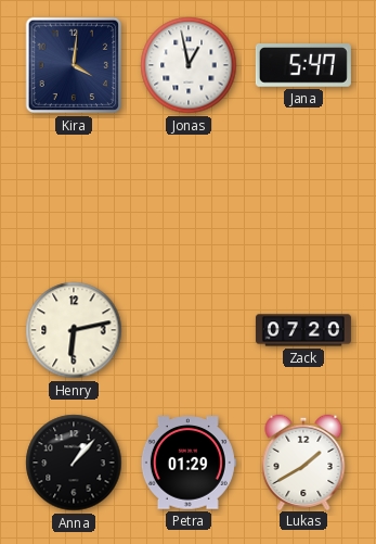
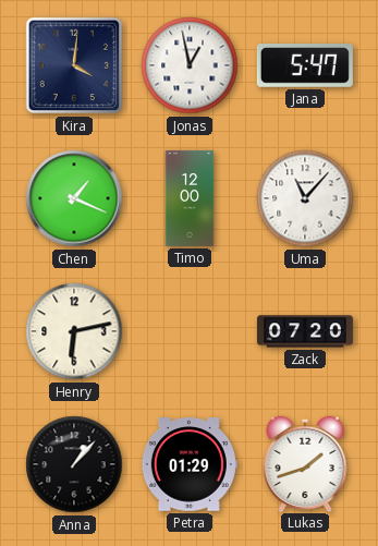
Chen: none -> 1:19
Timo: none -> 12:00
Uma: none -> 11:07
Lukas: 1:40 -> 1:42
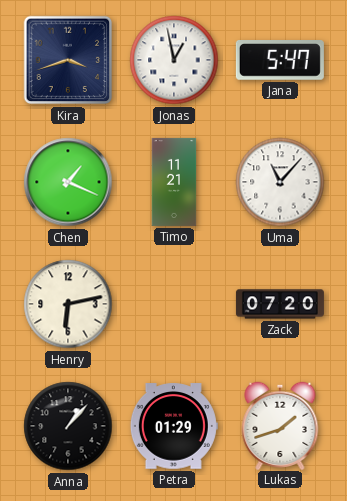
Kira: 4:01 -> 3:42
Timo: 12:00 -> 11:21
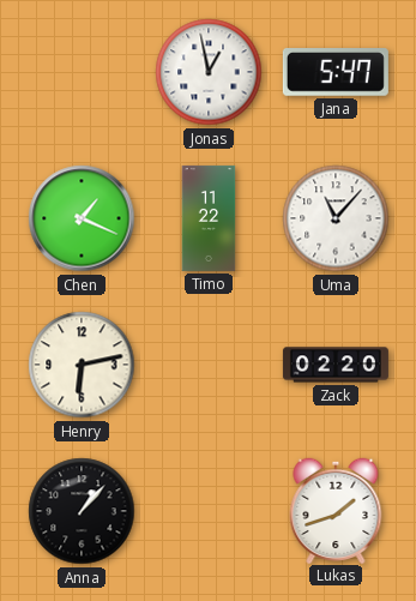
Kira: 3:42 -> none
Timo: 11:21 -> 11:22
Zack: 07:20 -> 02:20
Petra: 01:29 -> none
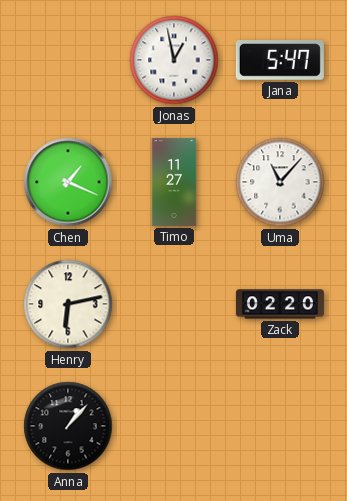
Timo: 11:22 -> 11:27
Lukas: 1:42 -> none
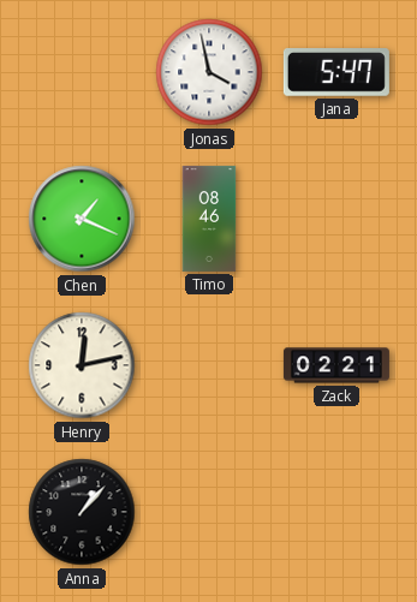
Jonas: 12:58 -> 3:58
Timo: 11:27 -> 08:46
Uma: 11:07 -> none
Henry: 6:13 -> 12:13
Zack: 02:20 -> 02:21
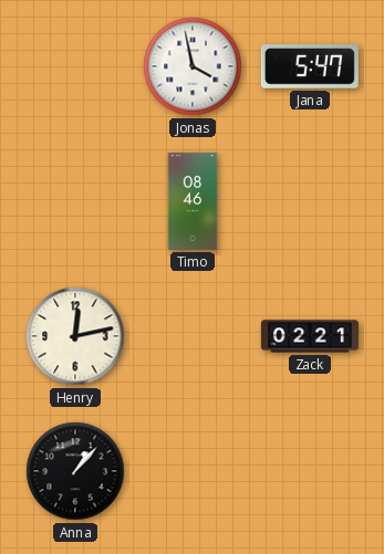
Chen: 1:19 -> none
